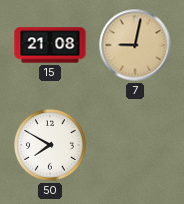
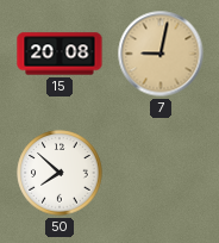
15: 21:08 -> 20:08
50: 7:50 -> 7:52
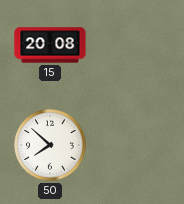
7: 9:02 -> none
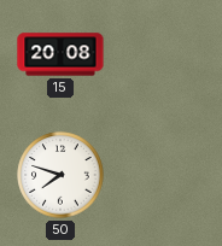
50: 7:52 -> 7:48
